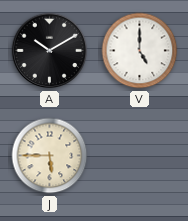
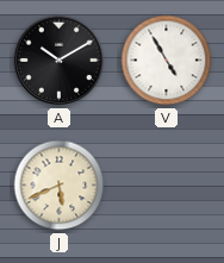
V: 5:00 -> 4:55
J: 5:45 -> 5:41
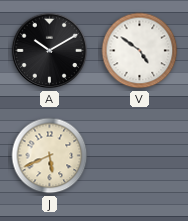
V: 4:55 -> 4:51
